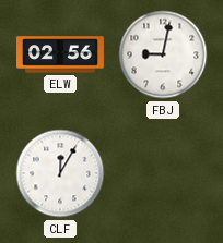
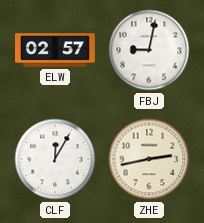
ELW: 02:56 -> 02:57
ZHE: none -> 2:43
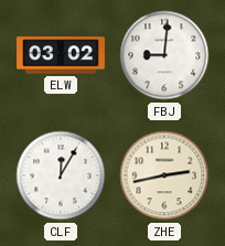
ELW: 02:57 -> 03:02
FBJ: 9:02 -> 9:01
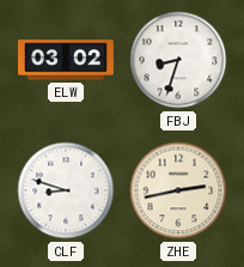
FBJ: 9:01 -> 8:33
CLF: 12:05 -> 8:48
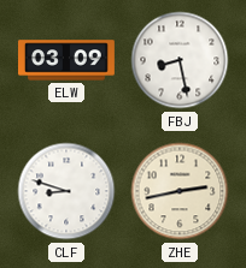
ELW: 03:02 -> 03:09
FBJ: 8:33 -> 8:28
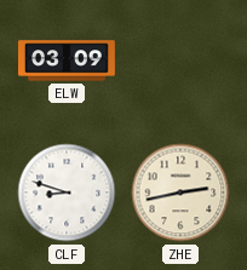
FBJ: 8:28 -> none
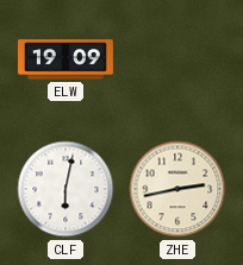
ELW: 03:09 -> 19:09
CLF: 8:48 -> 6:02
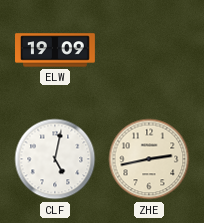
CLF: 6:02 -> 5:02
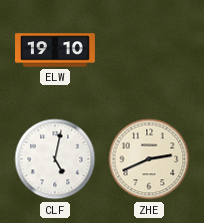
ELW: 19:09 -> 19:10
ZHE: 2:43 -> 2:41
